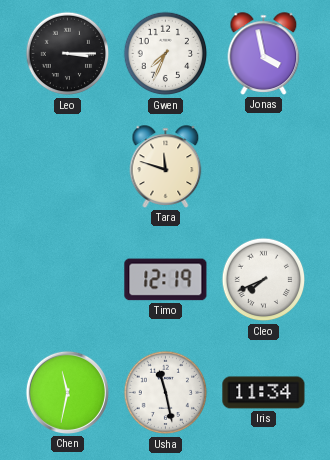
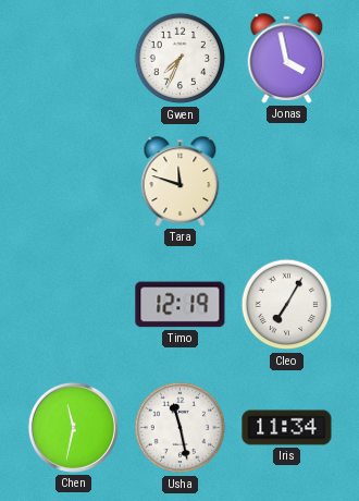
Leo: 3:15 -> none
Cleo: 7:41 -> 7:05
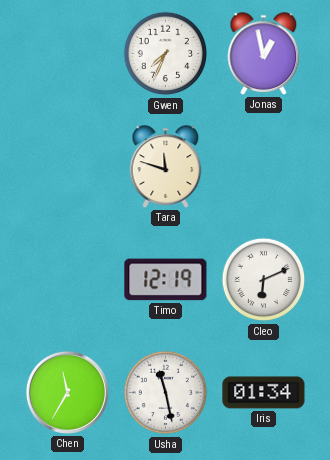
Jonas: 3:58 -> 12:58
Cleo: 7:05 -> 6:11
Chen: 11:32 -> 11:35
Iris: 11:34 -> 01:34
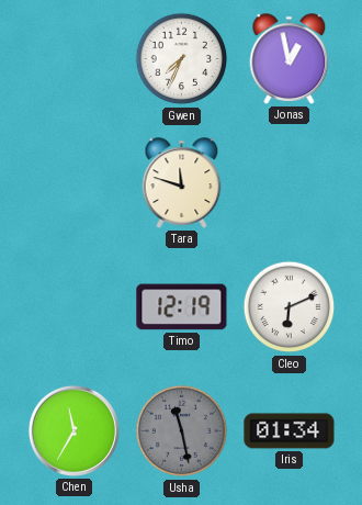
Usha dial: white -> grey
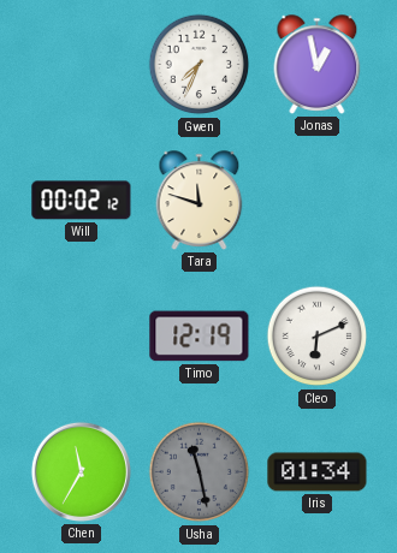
Will: none -> 00:02
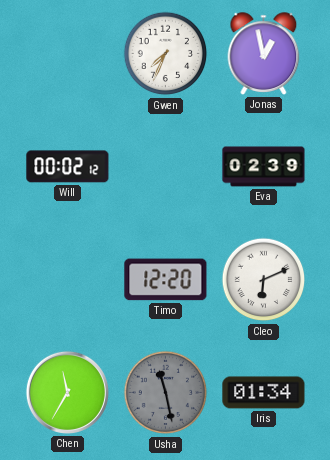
Tara: 11:48 -> none
Eva: none -> 02:39
Timo: 12:19 -> 12:20
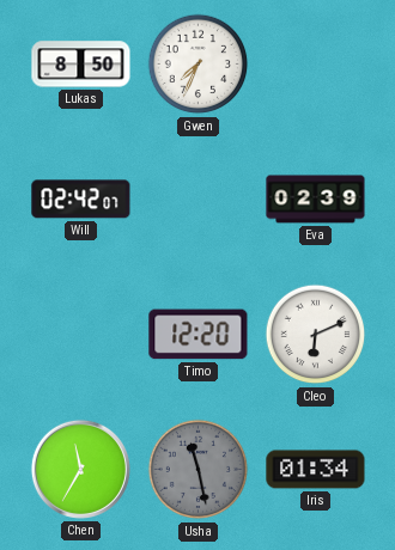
Lukas: none -> 8:50
Jonas: 12:58 -> none
Will: 00:02 -> 02:42
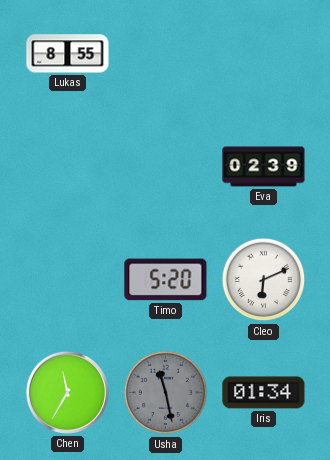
Lukas: 8:50 -> 8:55
Gwen: 7:34 -> none
Will: 02:42 -> none
Timo: 12:20 -> 5:20
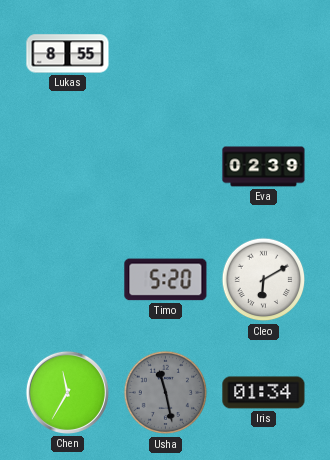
Cleo: 6:11 -> 6:10
